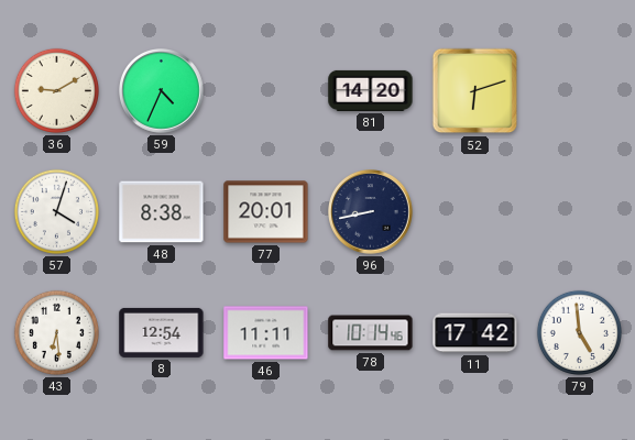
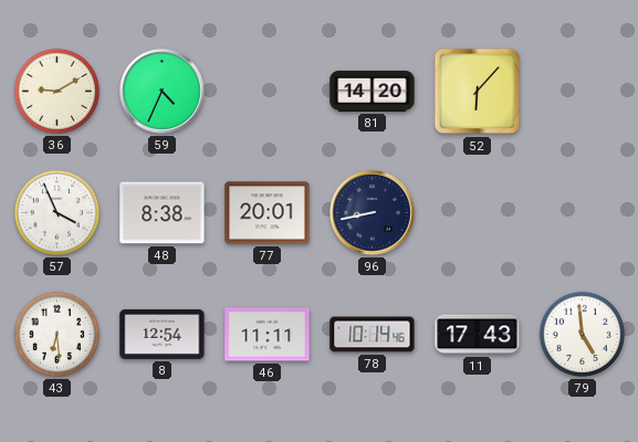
52: 6:12 -> 6:07
57: 4:03 -> 3:56
11: 17:42 -> 17:43
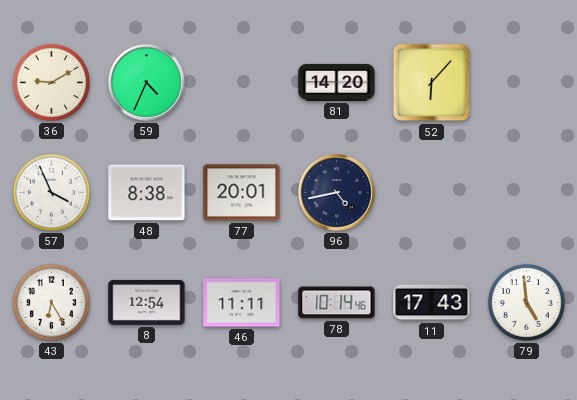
96: 8:43 -> 4:43
43: 6:29 -> 6:25
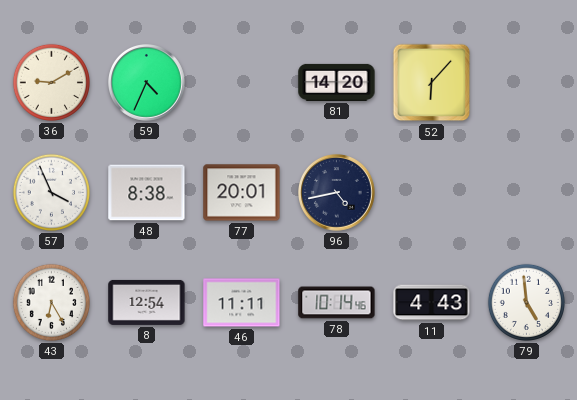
11: 17:43 -> 4:43
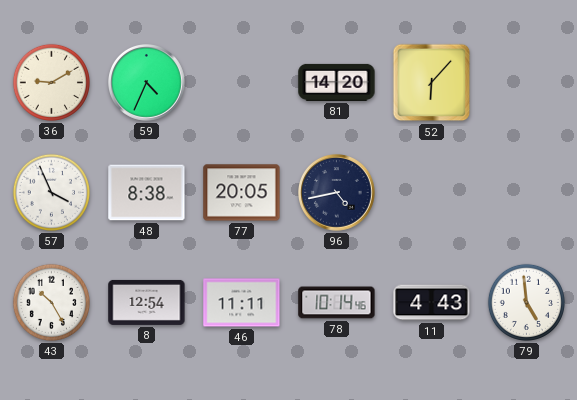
77: 20:01 -> 20:05
43: 6:25 -> 10:25
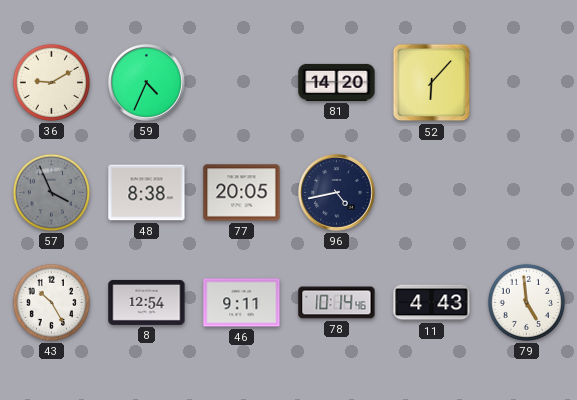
57 dial: white -> grey
46: 11:11 -> 9:11
